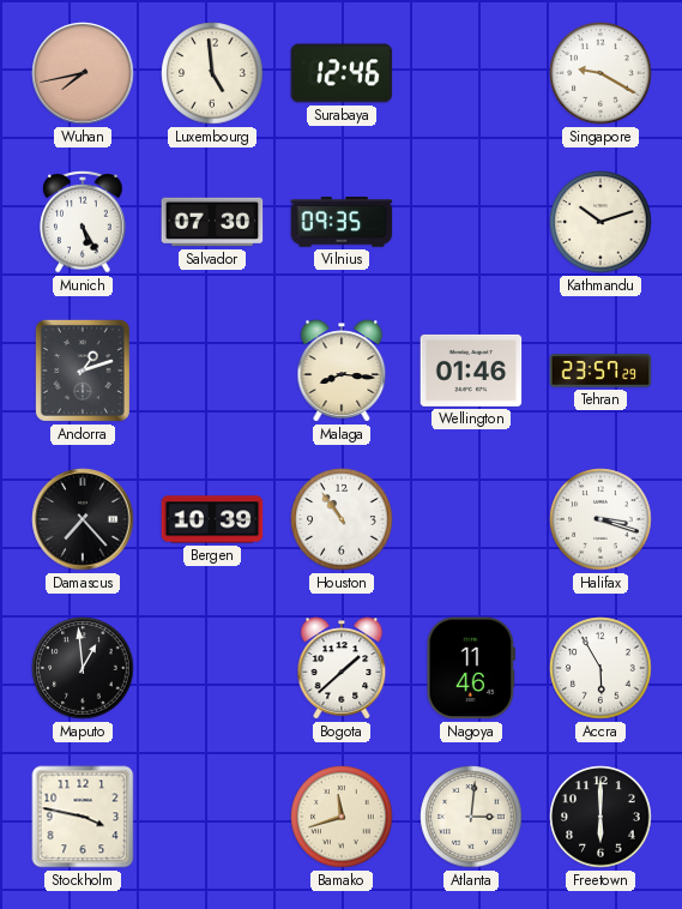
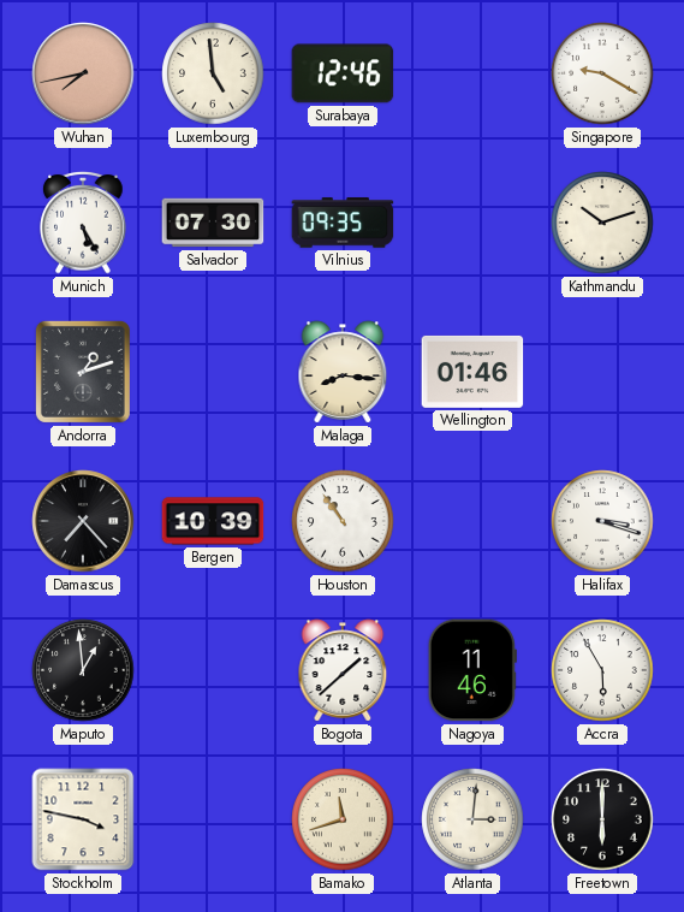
Tehran: 23:57 -> none
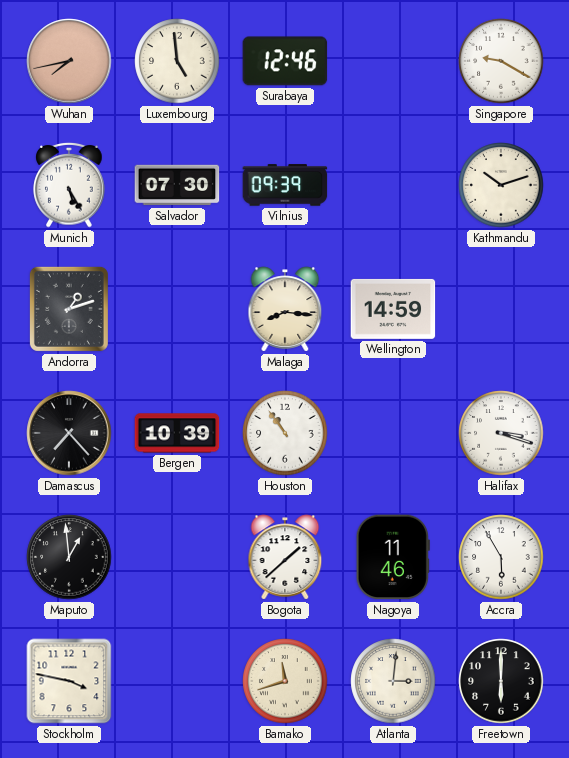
Vilnius: 09:35 -> 09:39
Wellington: 01:46 -> 14:59
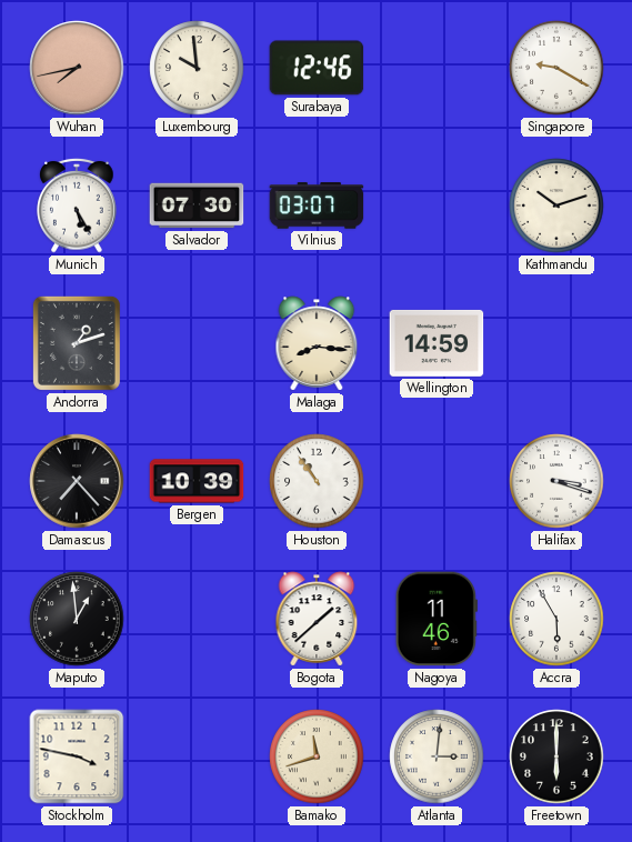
Luxembourg: 4:59 -> 9:59
Vilnius: 09:39 -> 03:07
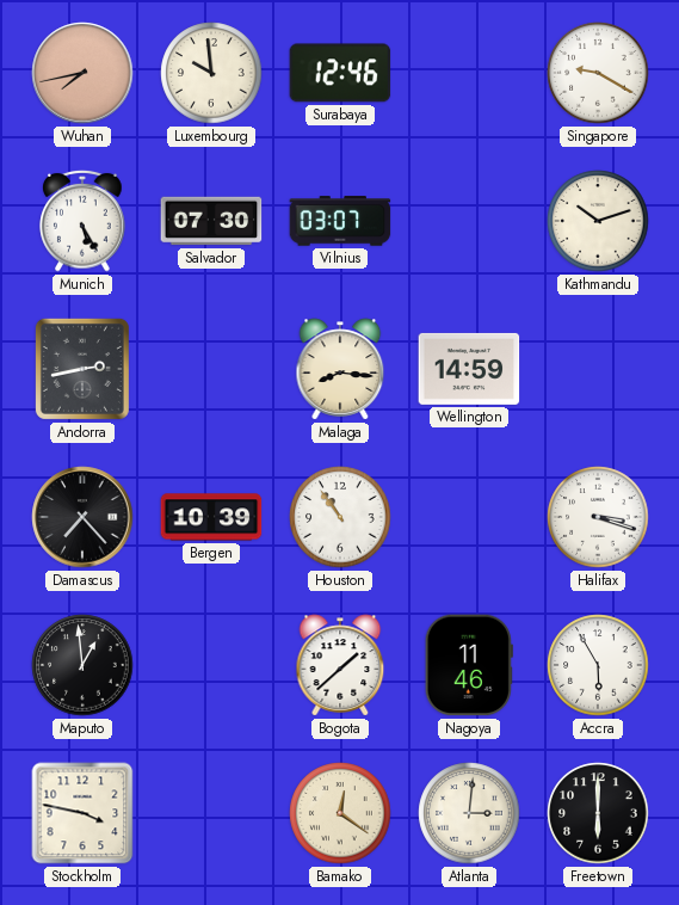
Andorra: 1:12 -> 2:43
Bamako: 11:42 -> 12:21
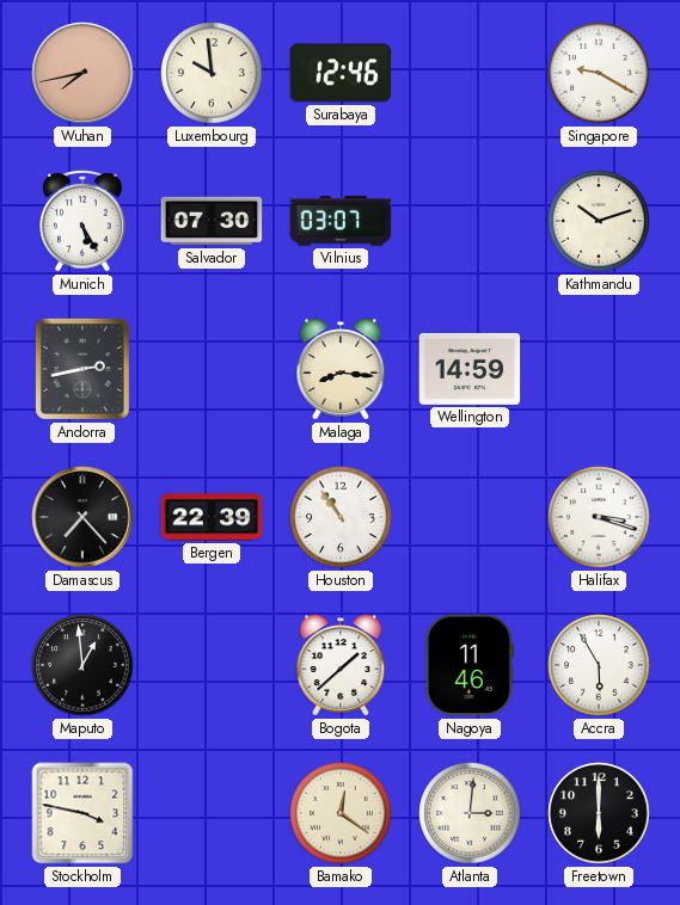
Bergen: 10:39 -> 22:39
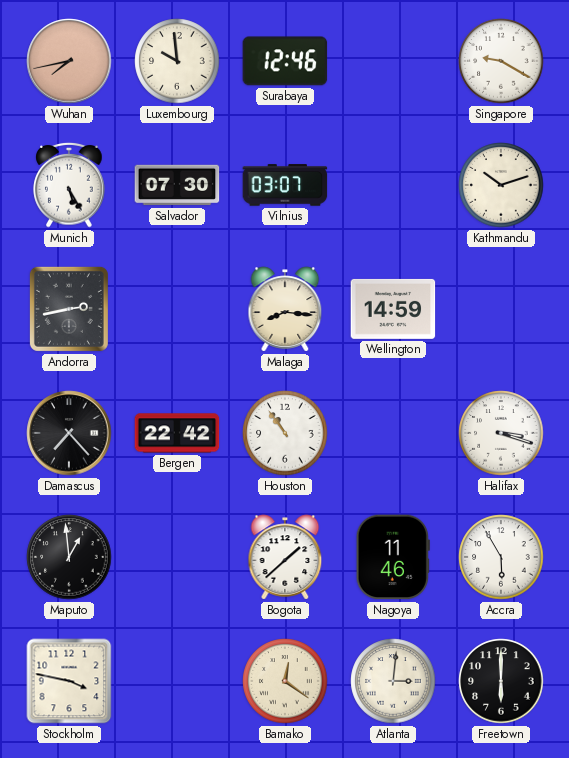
Bergen: 22:39 -> 22:42
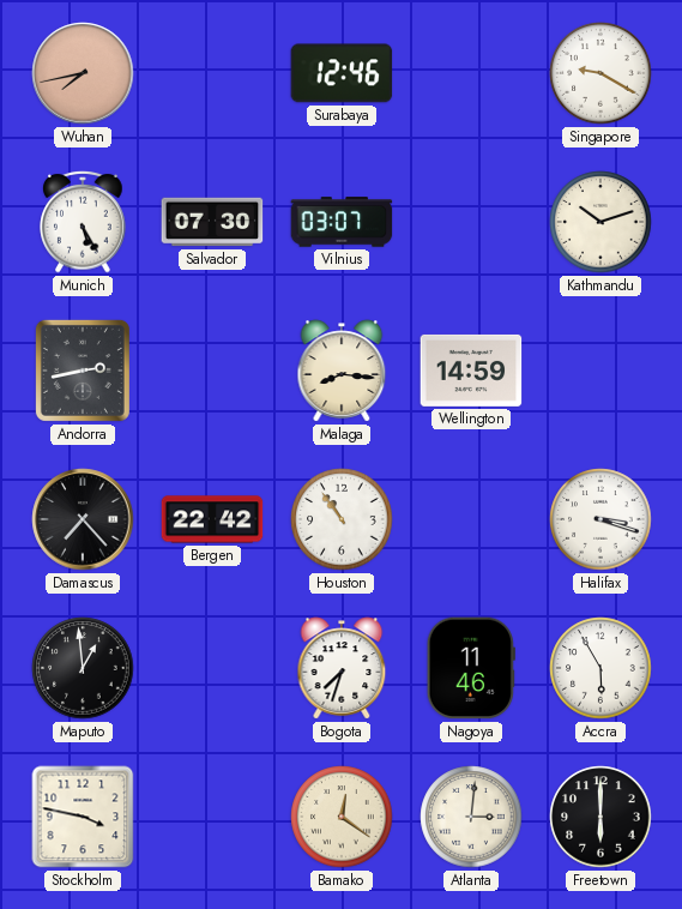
Luxembourg: 9:59 -> none
Bogota: 1:38 -> 7:33
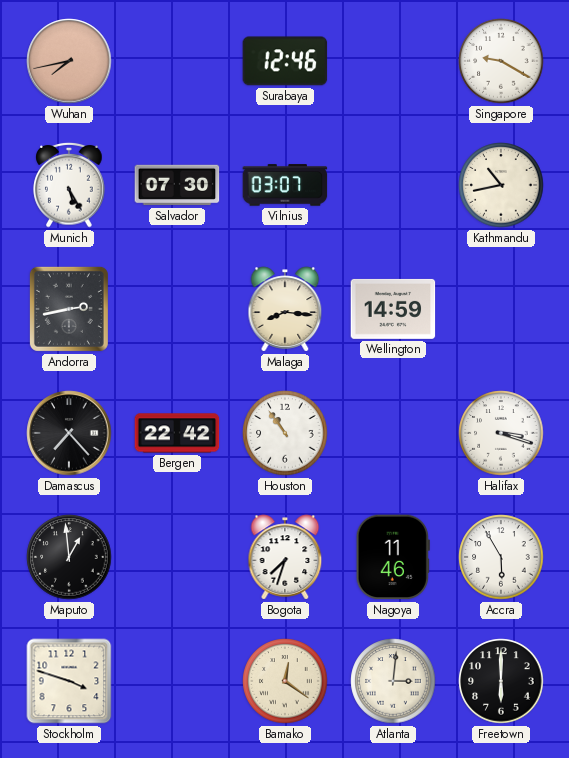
Kathmandu: 10:12 -> 10:43
Stockholm: 3:47 -> 3:48
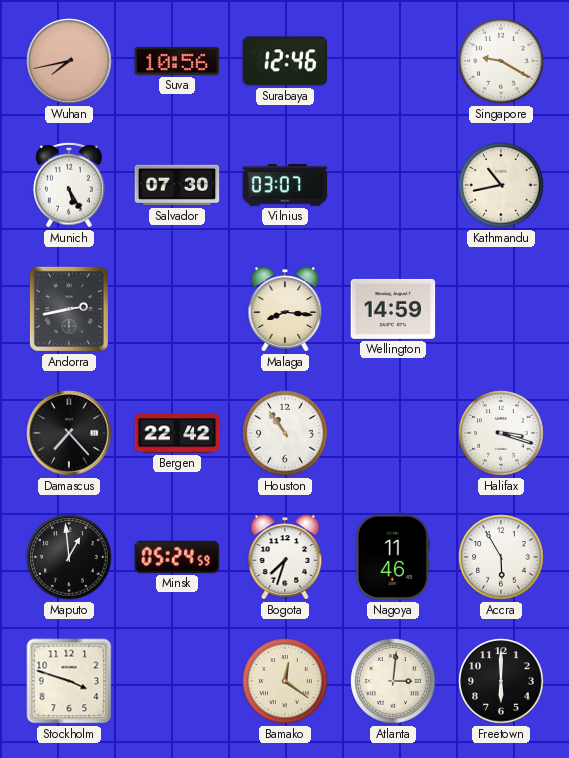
Suva: none -> 10:56
Minsk: none -> 05:24
